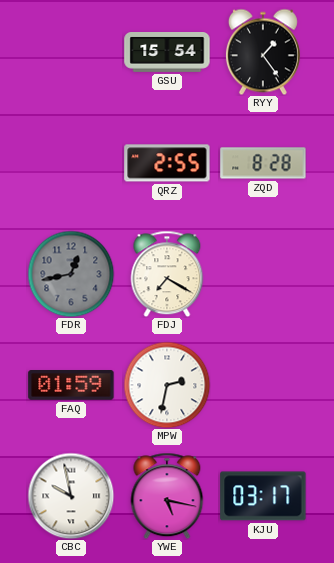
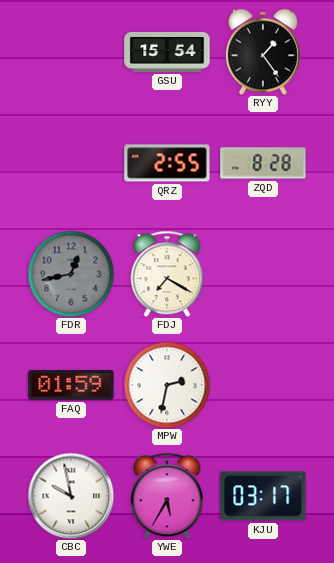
YWE: 5:17 -> 5:35
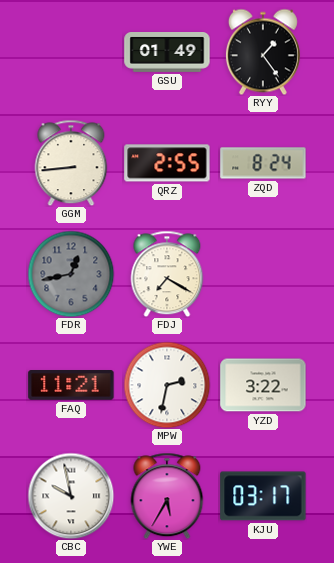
GSU: 15:54 -> 01:49
GGM: none -> 8:44
ZQD: 8:28 -> 8:24
FAQ: 01:59 -> 11:21
YZD: none -> 3:22
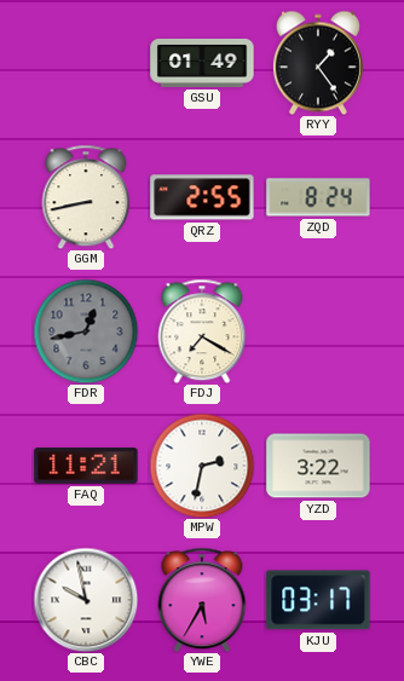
GGM: 8:44 -> 8:43
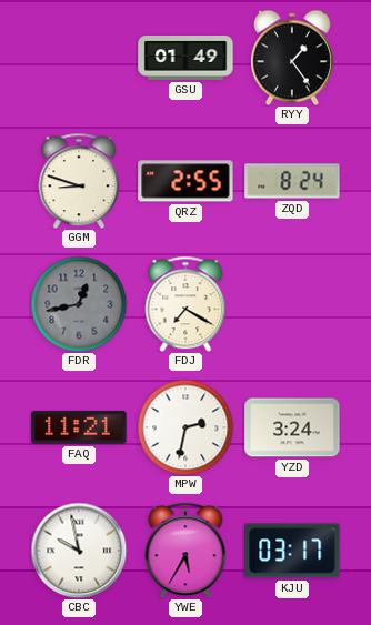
GGM: 8:43 -> 8:48
YZD: 3:22 -> 3:24
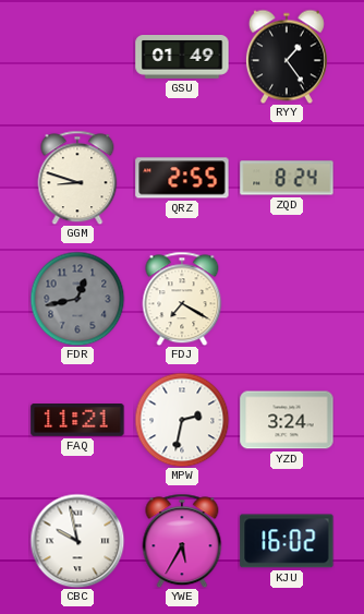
KJU: 03:17 -> 16:02
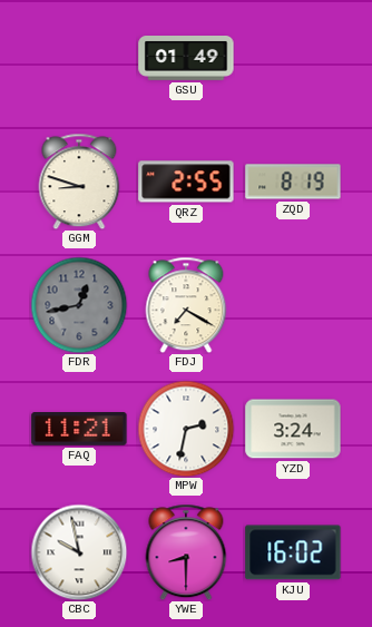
RYY: 1:24 -> none
ZQD: 8:24 -> 8:19
YWE: 5:35 -> 8:30
